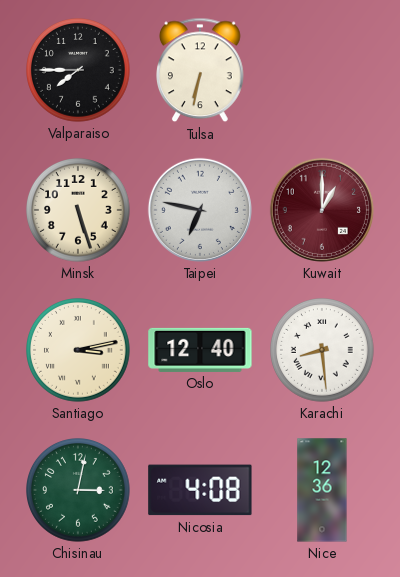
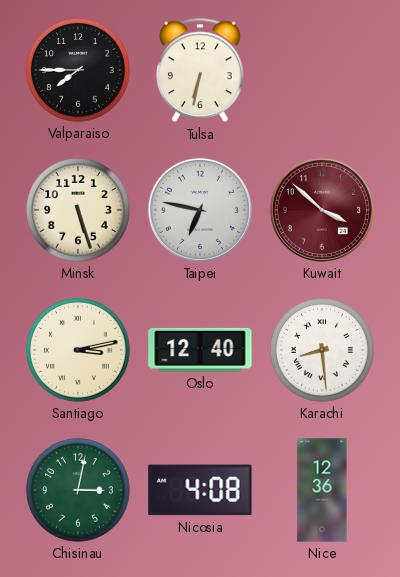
Kuwait: 1:00 -> 3:52
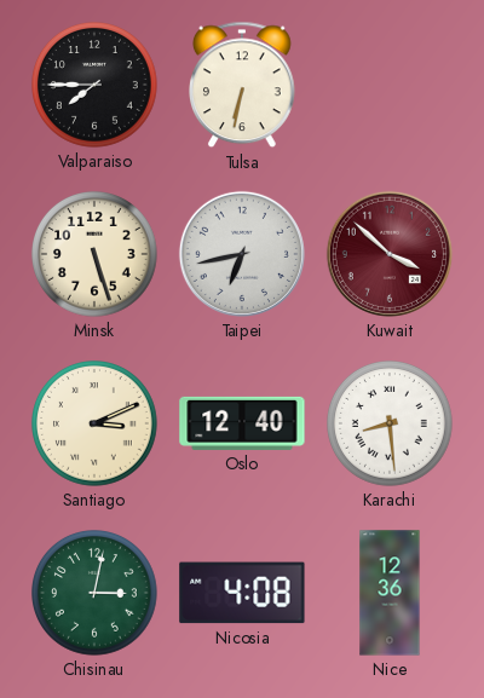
Taipei: 6:47 -> 6:43
Santiago: 3:13 -> 3:11
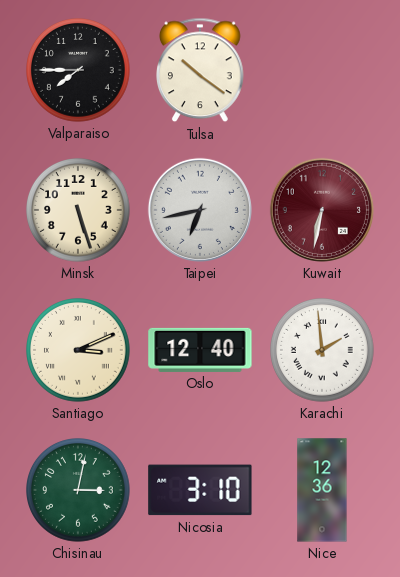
Tulsa: 6:32 -> 10:21
Kuwait: 3:52 -> 6:32
Karachi: 8:29 -> 1:59
Nicosia: 4:08 -> 3:10
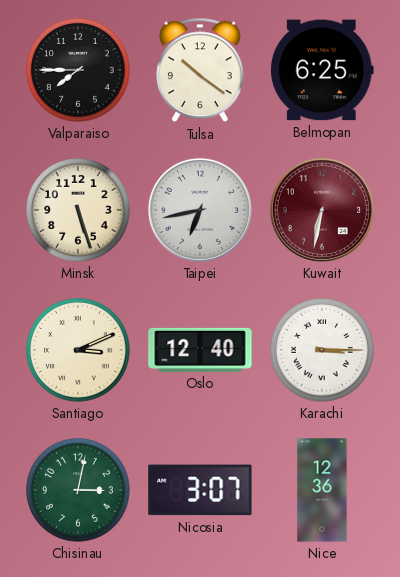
Belmopan: none -> 6:25
Karachi: 1:59 -> 3:15
Nicosia: 3:10 -> 3:07
